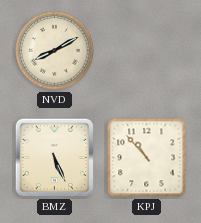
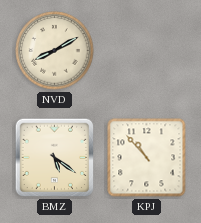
BMZ: 5:26 -> 5:21
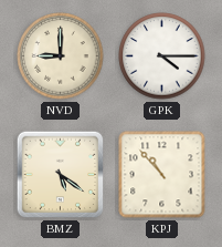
NVD: 8:10 -> 9:00
GPK: none -> 4:15
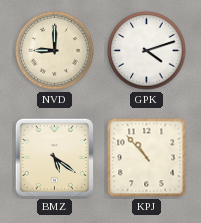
GPK: 4:15 -> 4:12
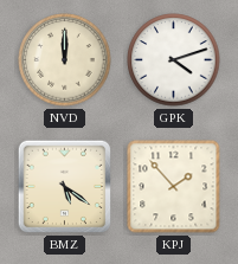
NVD: 9:00 -> 12:00
KPJ: 10:53 -> 1:53
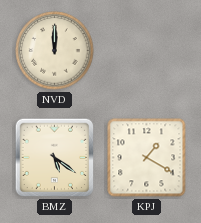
GPK: 4:12 -> none
KPJ: 1:53 -> 1:20
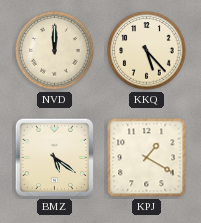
KKQ: none -> 5:23
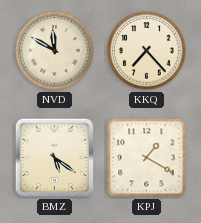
NVD: 12:00 -> 11:50
KKQ: 5:23 -> 7:23
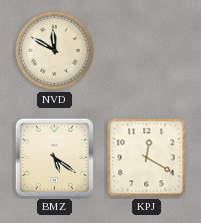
KKQ: 7:23 -> none
KPJ: 1:20 -> 12:20
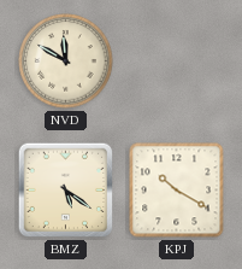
KPJ: 12:20 -> 10:20
